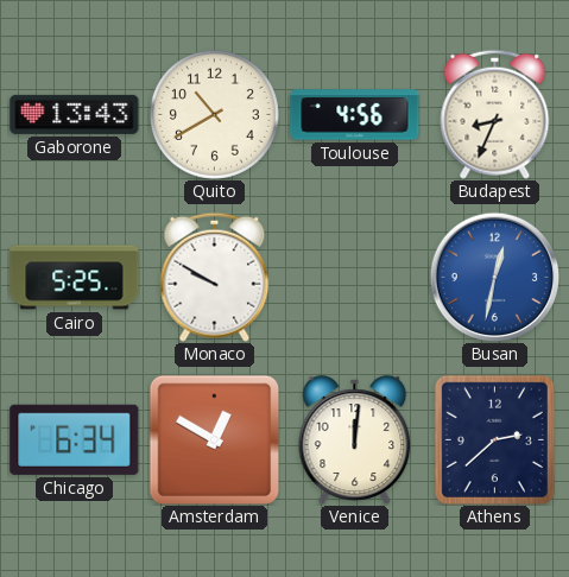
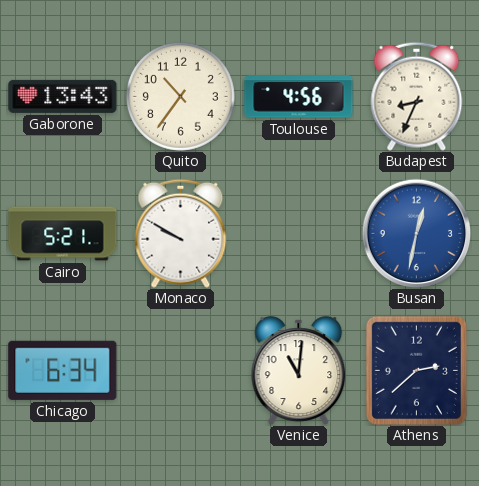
Quito: 10:40 -> 10:36
Cairo: 5:25 -> 5:21
Amsterdam: 12:50 -> none
Venice: 12:01 -> 11:01
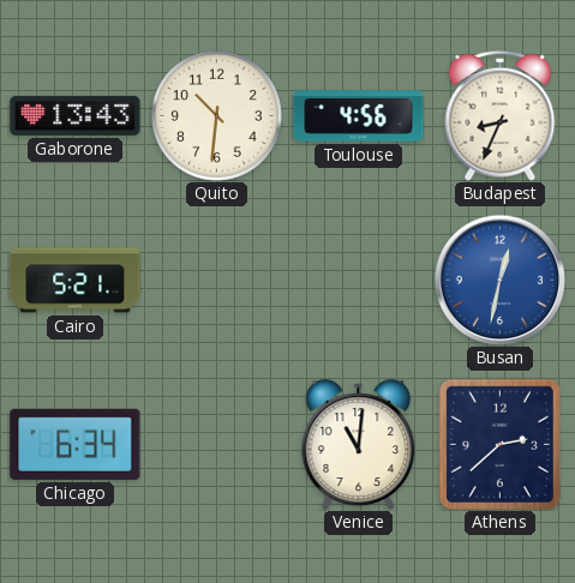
Quito: 10:36 -> 10:31
Monaco: 9:50 -> none
